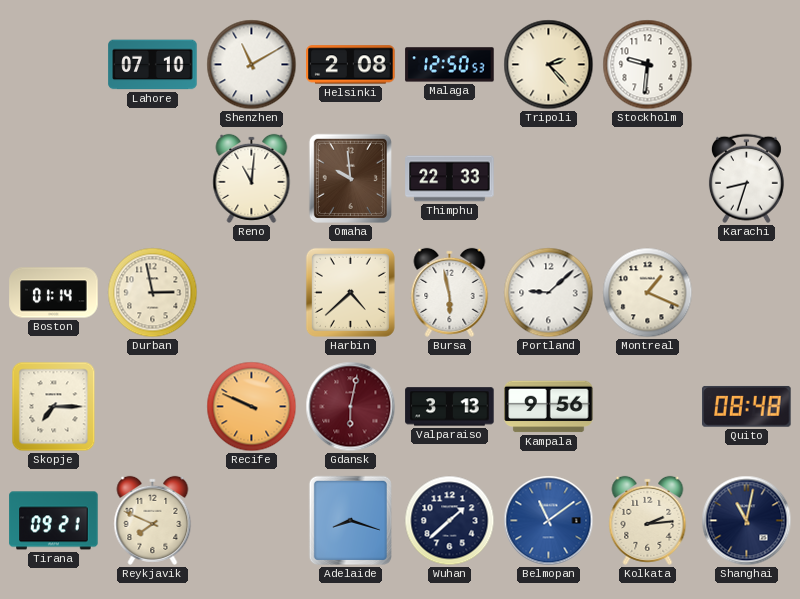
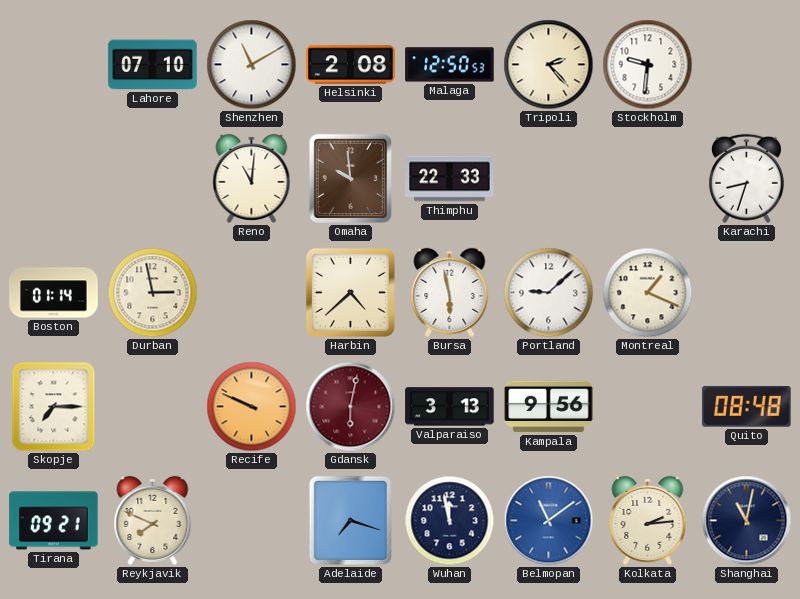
Adelaide: 8:18 -> 7:18
Wuhan: 1:38 -> 11:58
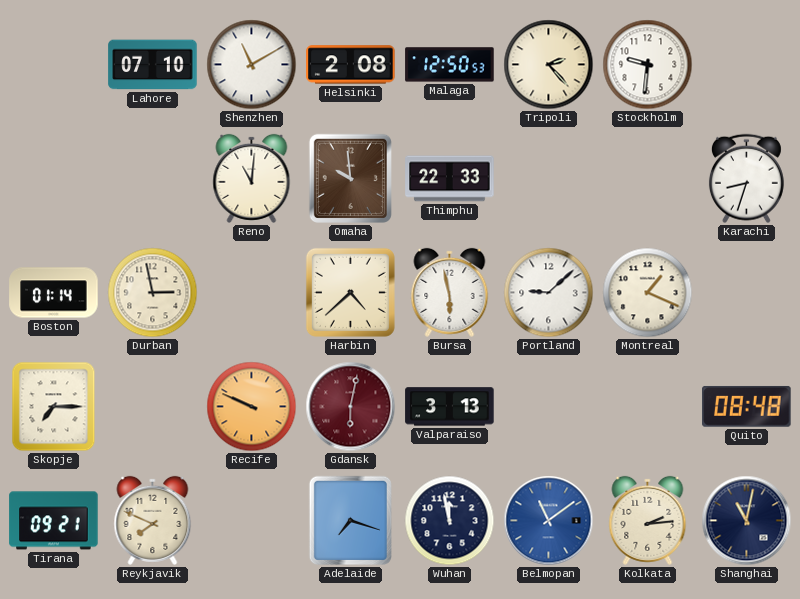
Kampala: 9:56 -> none
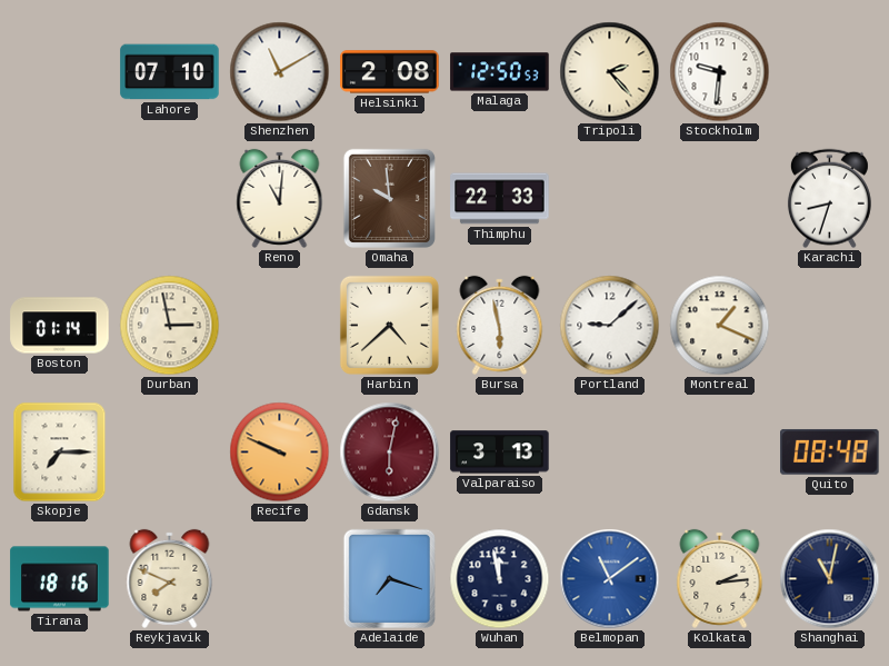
Tirana: 09:21 -> 18:16
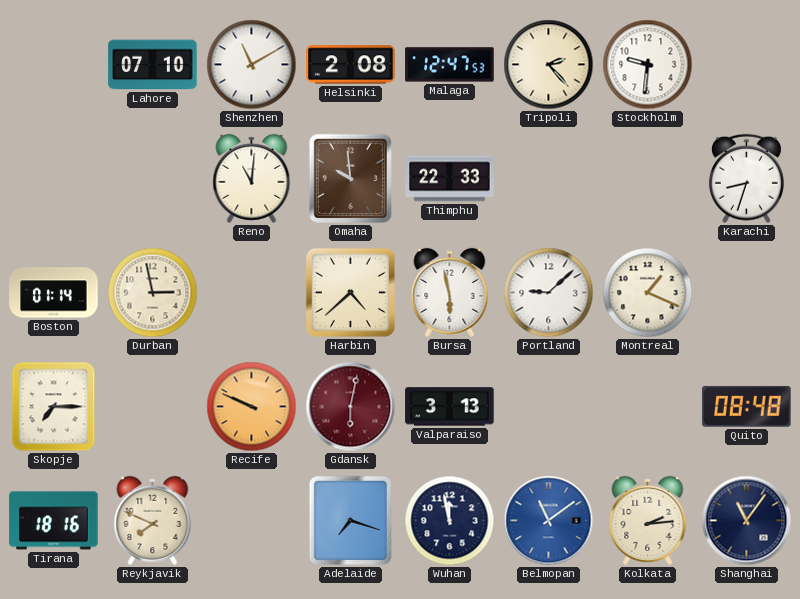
Malaga: 12:50 -> 12:47
Shanghai: 11:02 -> 11:06
